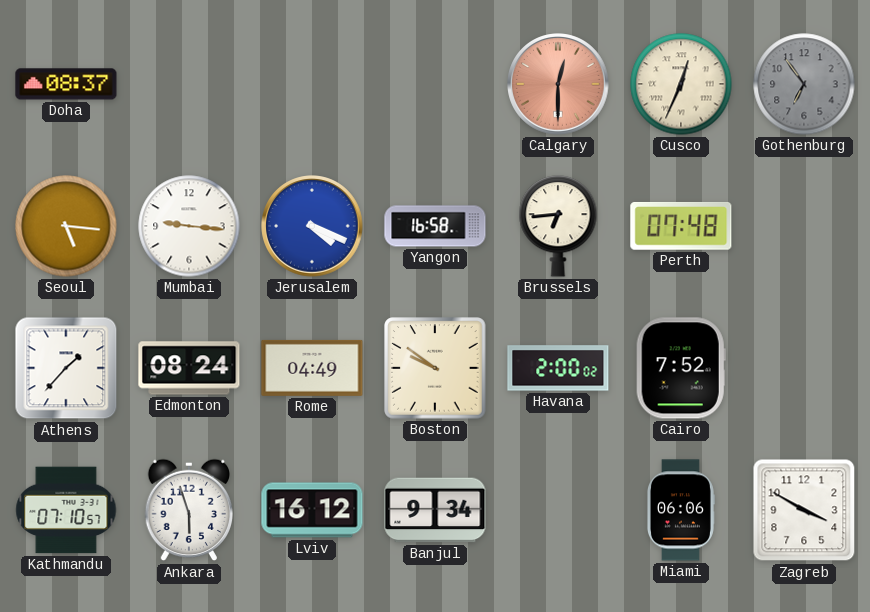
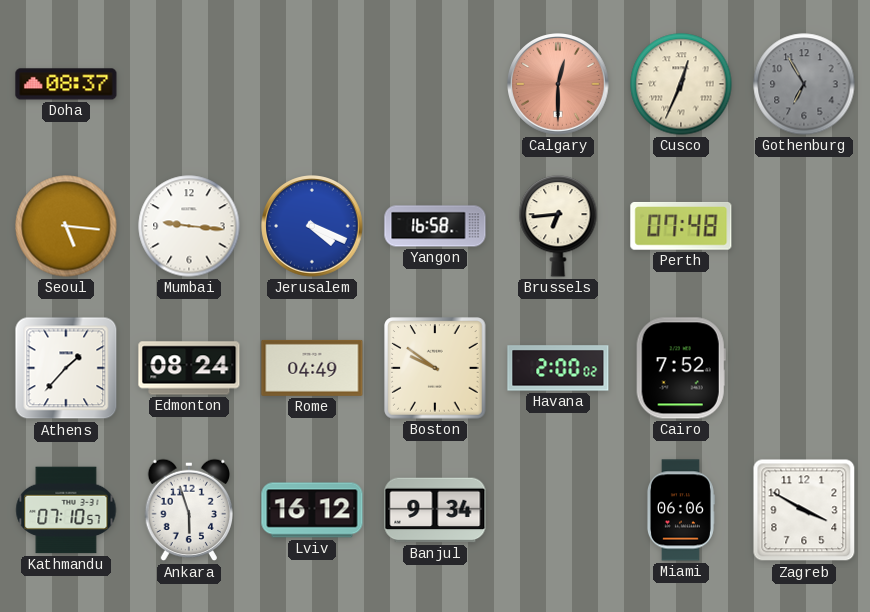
Gothenburg: 6:54 -> 6:55
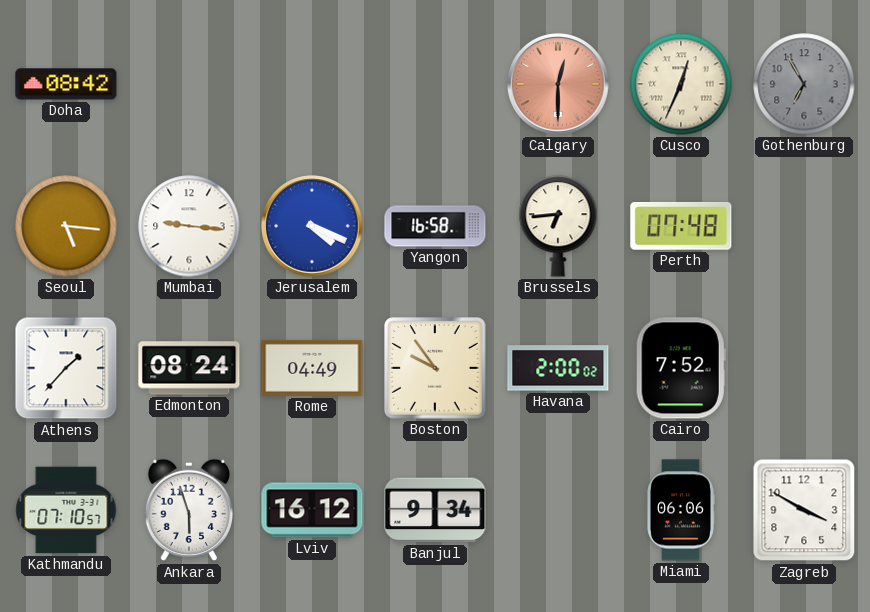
Doha: 08:37 -> 08:42
Boston: 9:51 -> 9:54
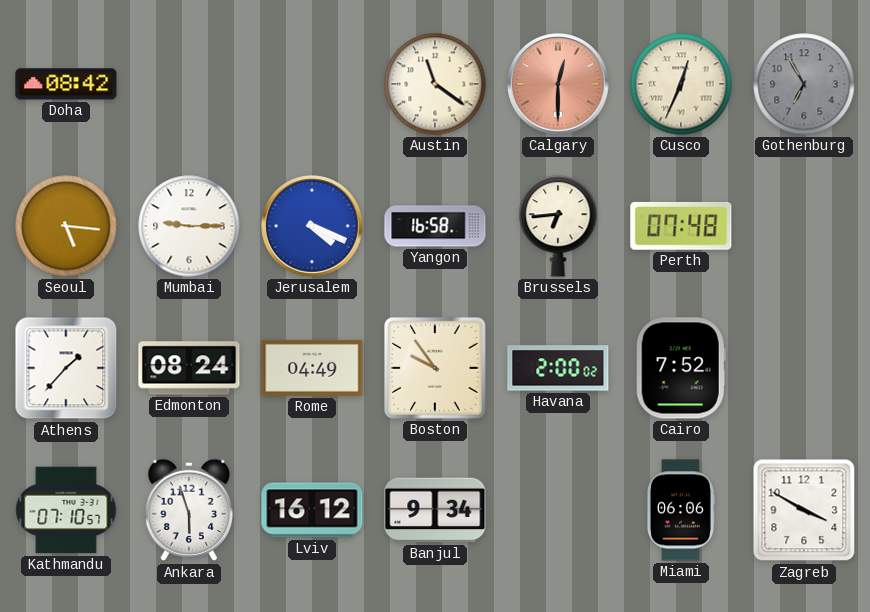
Austin: none -> 11:21
Mumbai: 9:16 -> 9:15
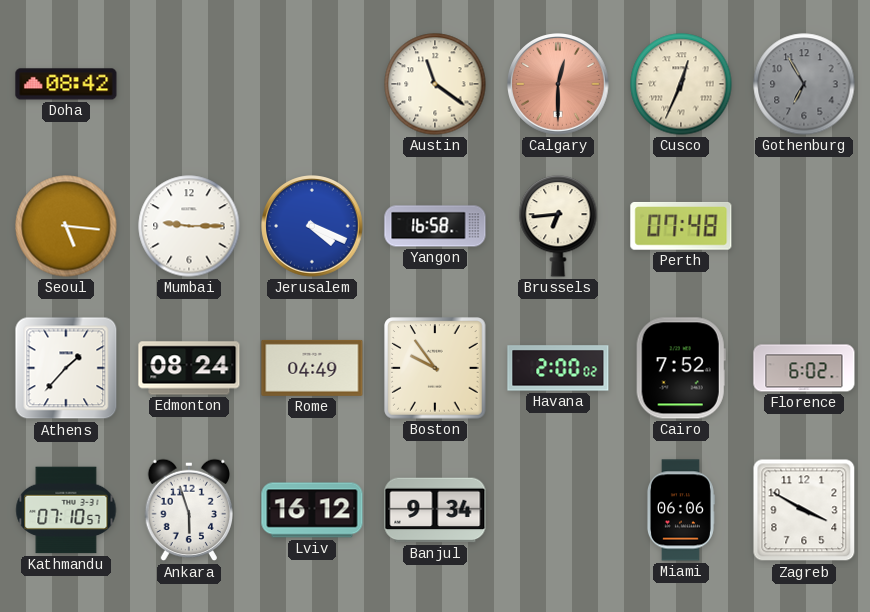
Florence: none -> 6:02
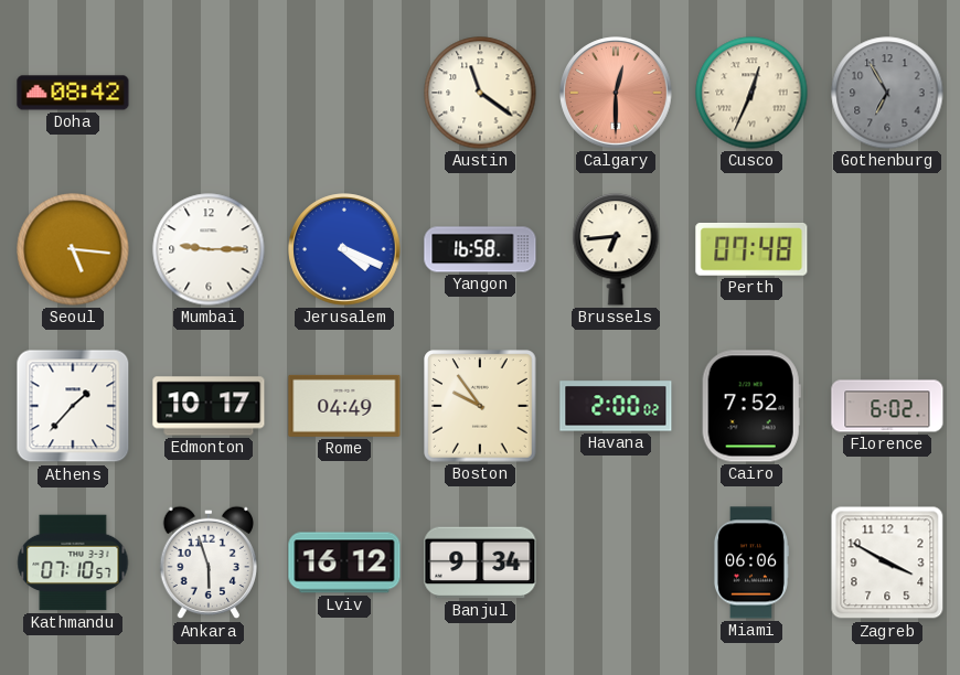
Edmonton: 08:24 -> 10:17
